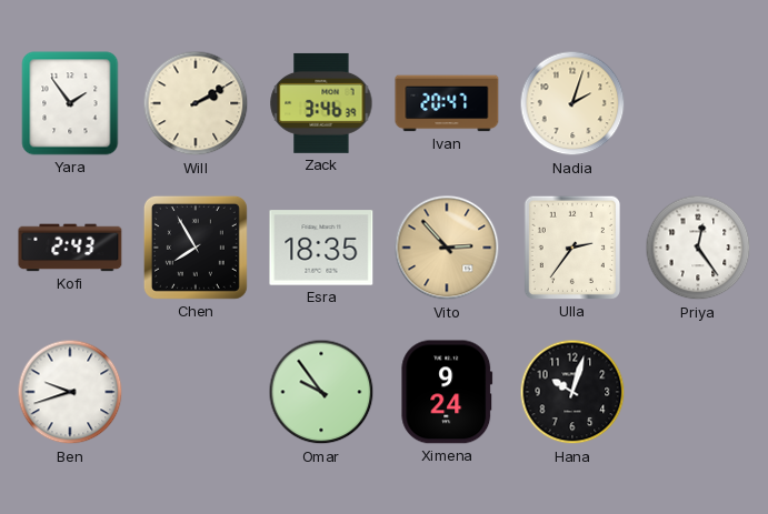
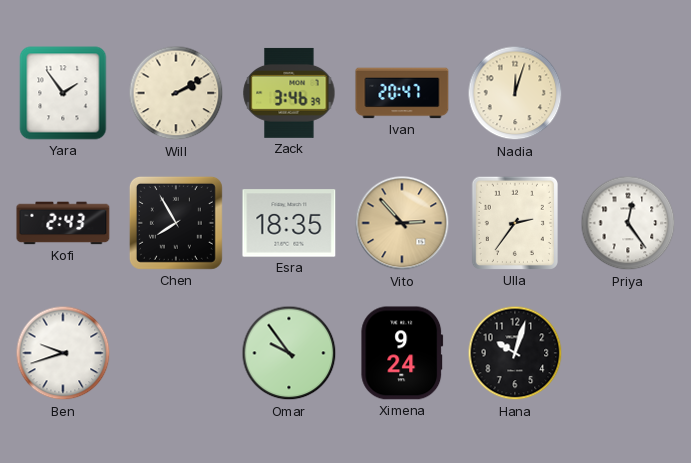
Nadia: 2:03 -> 12:03
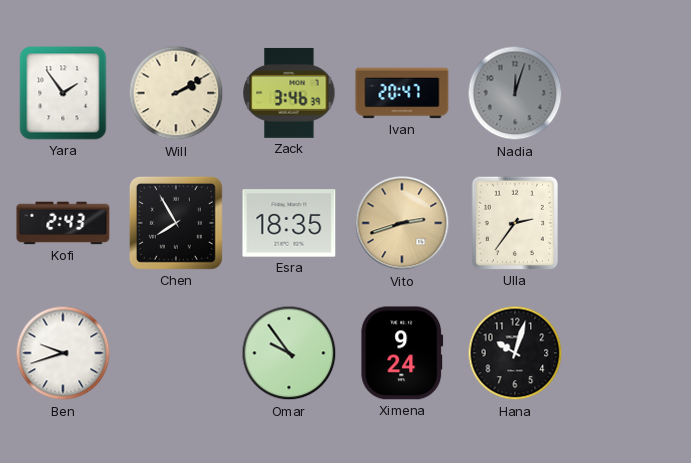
Nadia dial: cream -> grey
Vito: 2:53 -> 2:42
Priya: 12:24 -> none
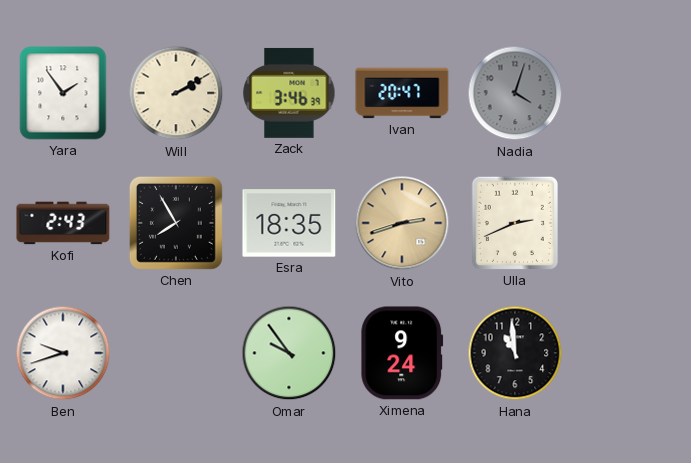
Nadia: 12:03 -> 4:03
Ulla: 2:36 -> 2:41
Hana: 10:03 -> 10:59
